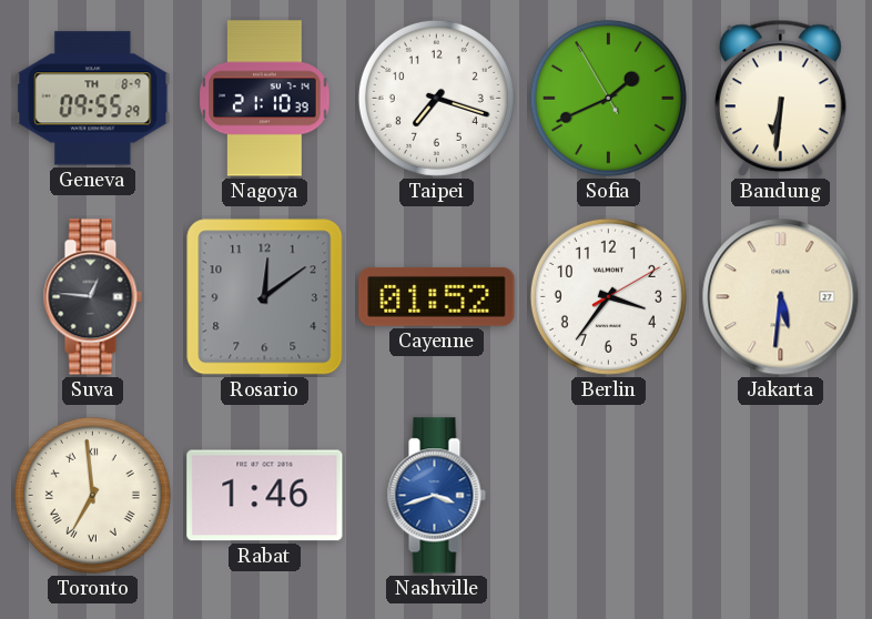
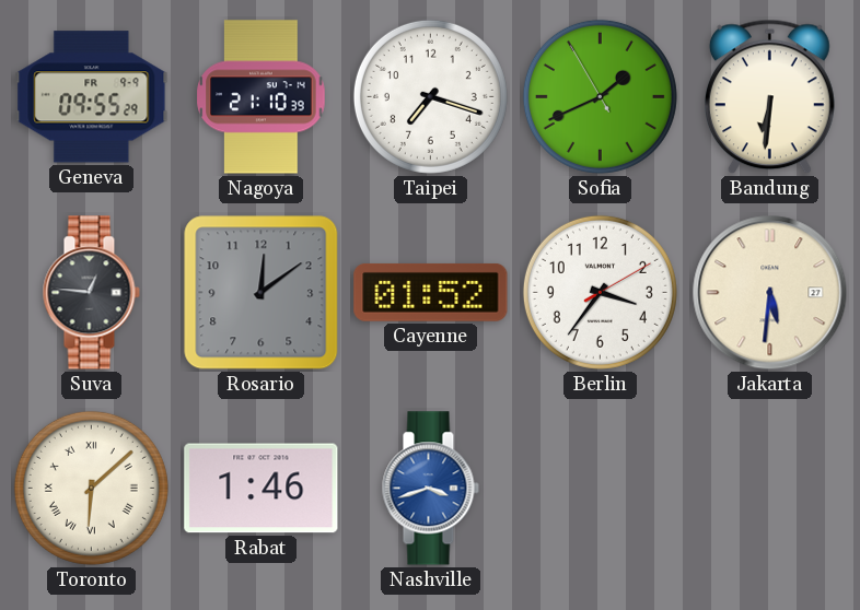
Geneva date: TH 8-9 -> FR 9-9
Toronto: 6:59 -> 6:08
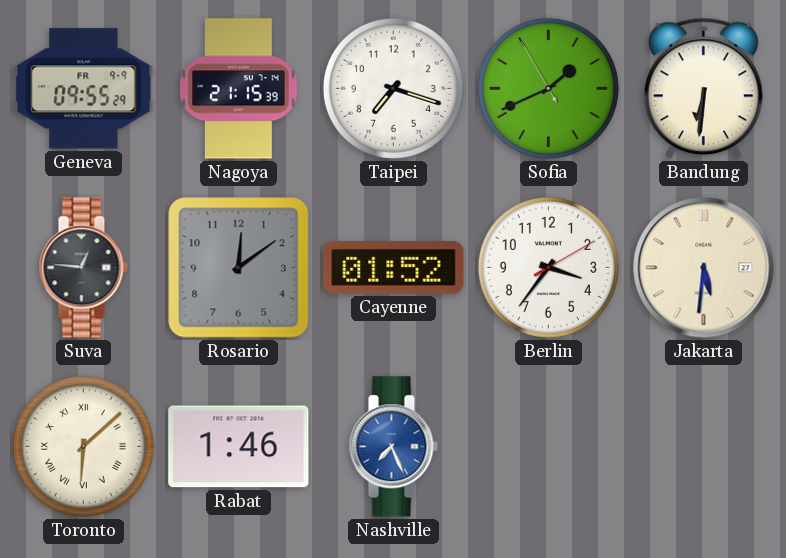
Nagoya: 21:10 -> 21:15
Nashville: 3:42 -> 7:26
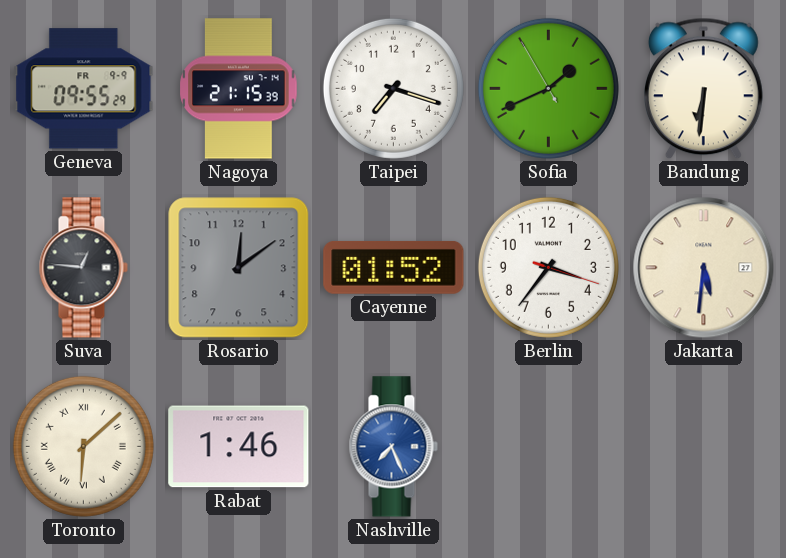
Berlin: 3:36:10 -> 3:36:18
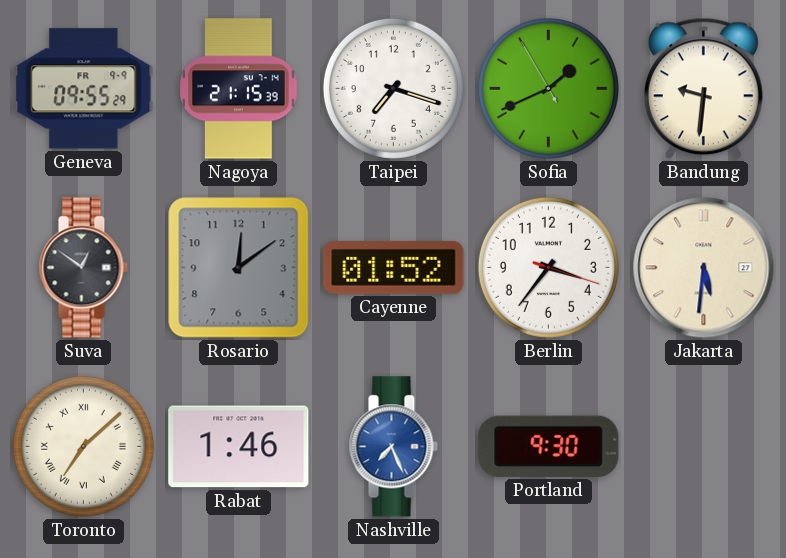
Bandung: 6:31 -> 9:31
Suva: 12:46 -> 12:51
Toronto: 6:08 -> 7:08
Portland: none -> 9:30
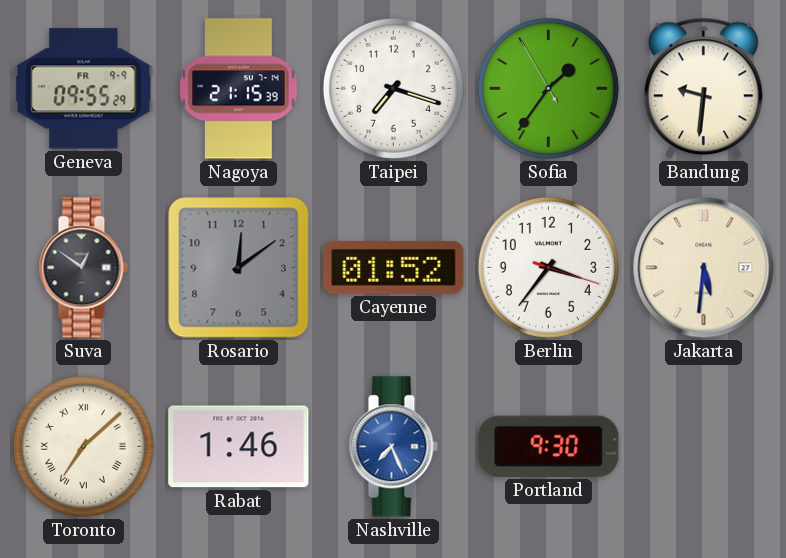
Sofia: 1:40 -> 1:35
